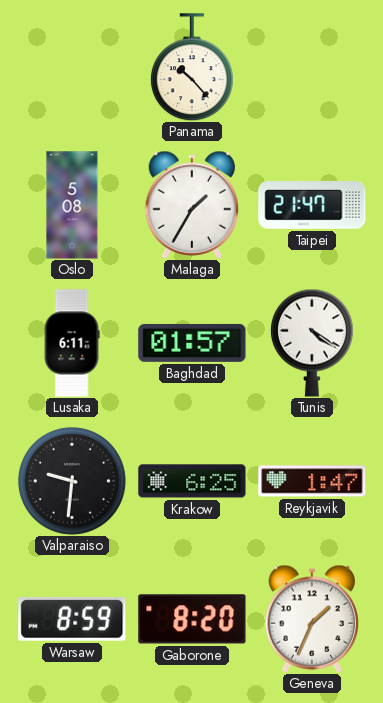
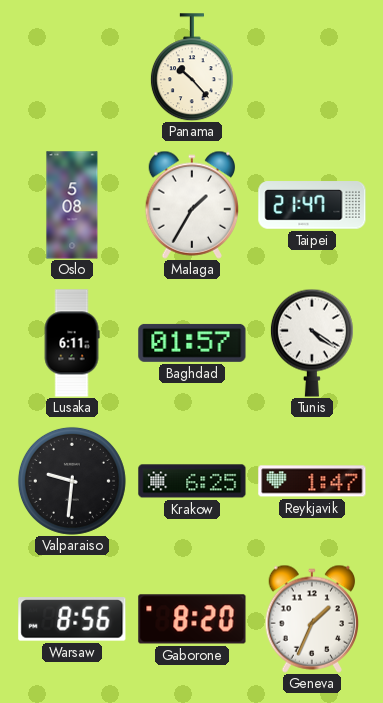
Warsaw: 8:59 -> 8:56
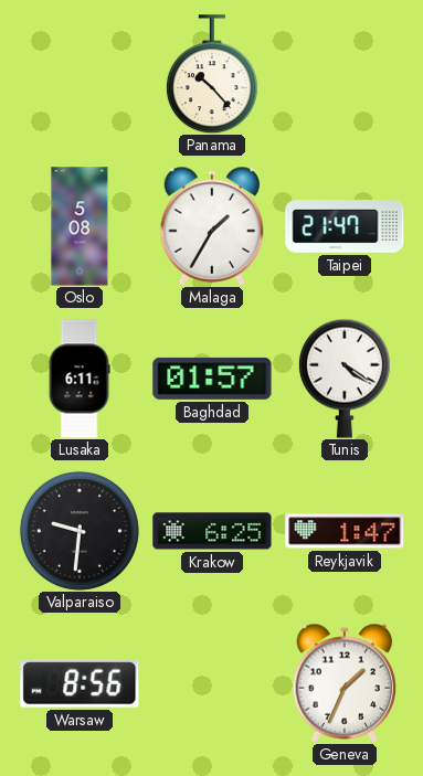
Gaborone: 8:20 -> none
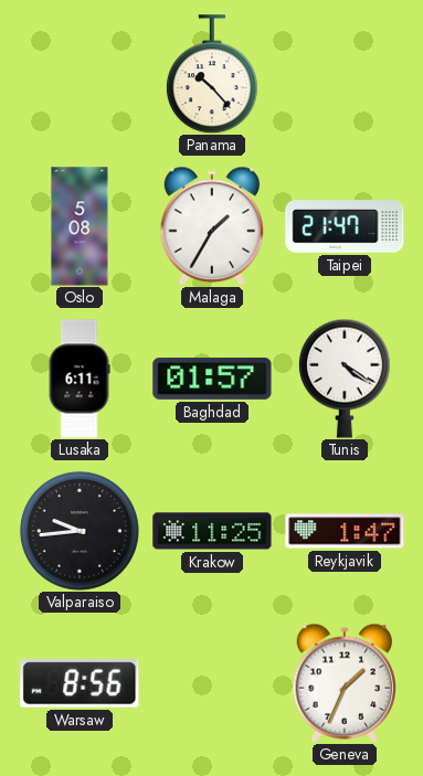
Valparaiso: 9:31 -> 9:44
Krakow: 6:25 -> 11:25
